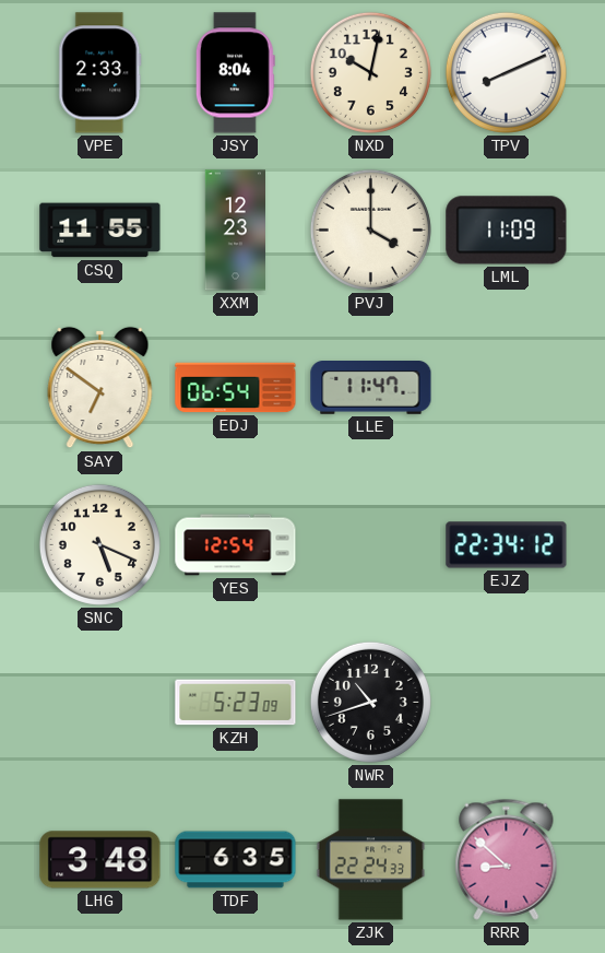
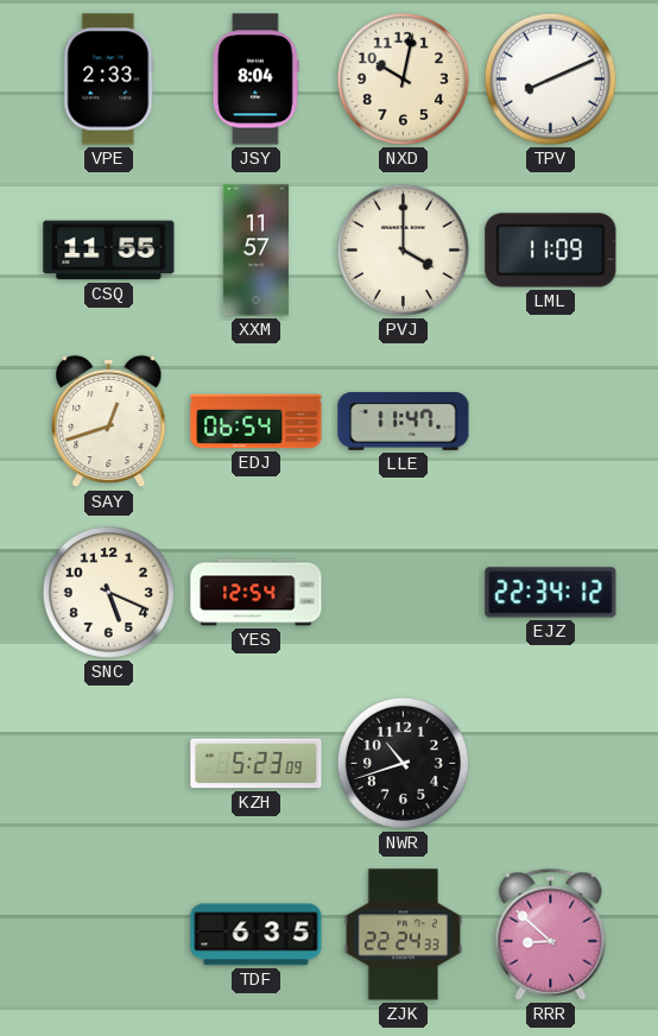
XXM: 12:23 -> 11:57
SAY: 6:51 -> 12:42
LHG: 3:48 -> none
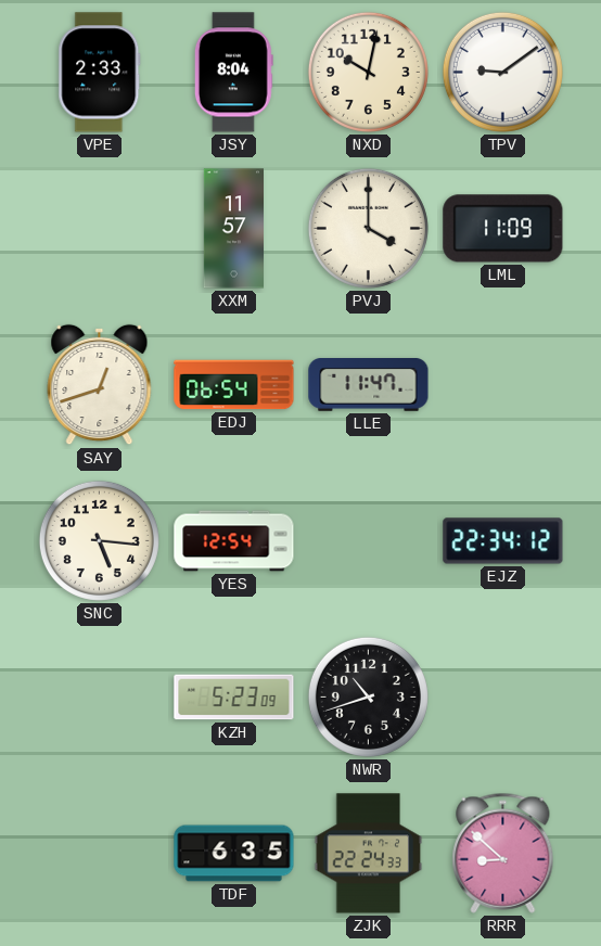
TPV: 8:11 -> 9:09
CSQ: 11:55 -> none
SNC: 5:19 -> 5:16
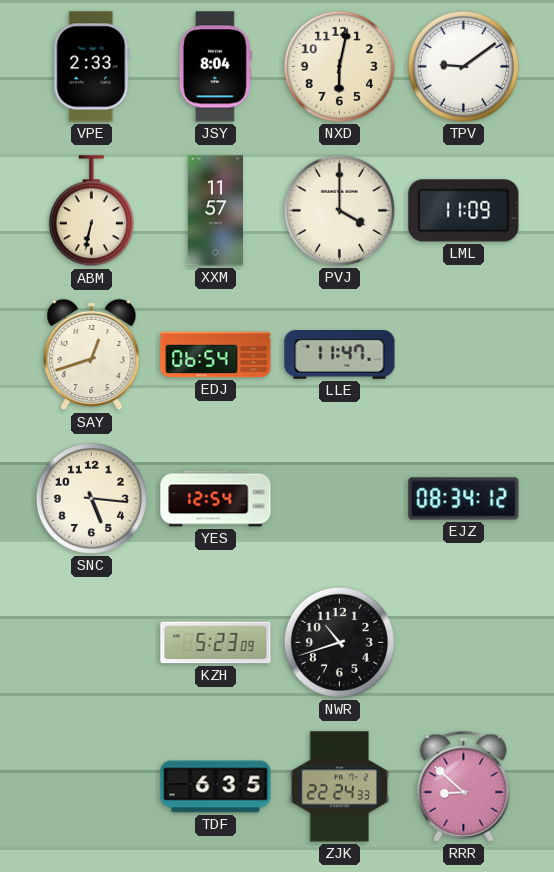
NXD: 10:02 -> 6:02
ABM: none -> 6:32
EJZ: 22:34 -> 08:34
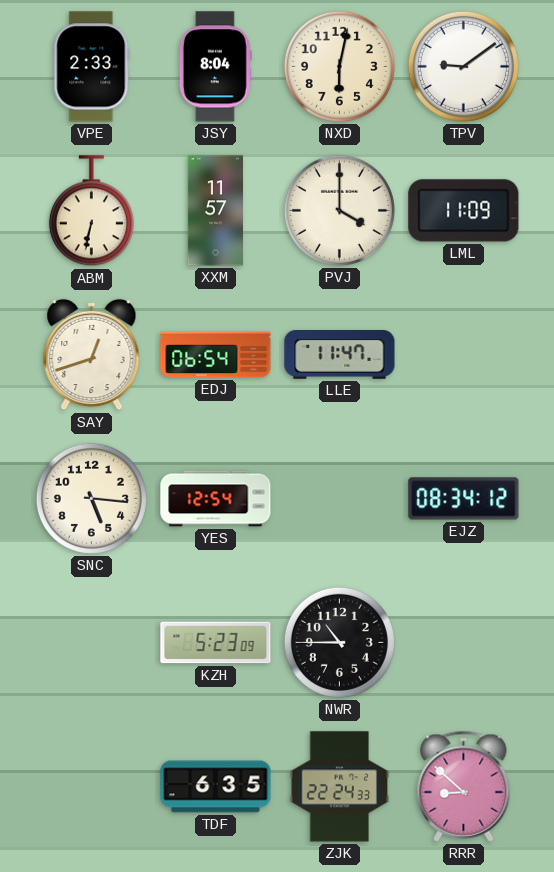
NWR: 10:42 -> 10:45
